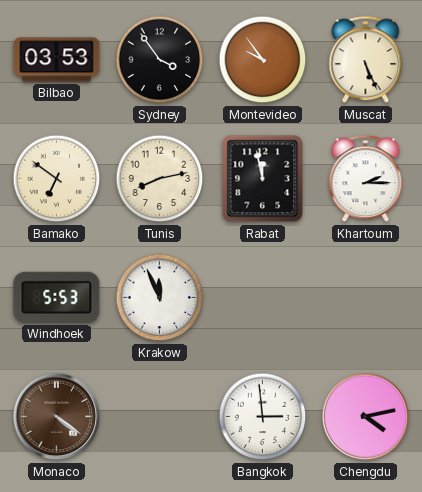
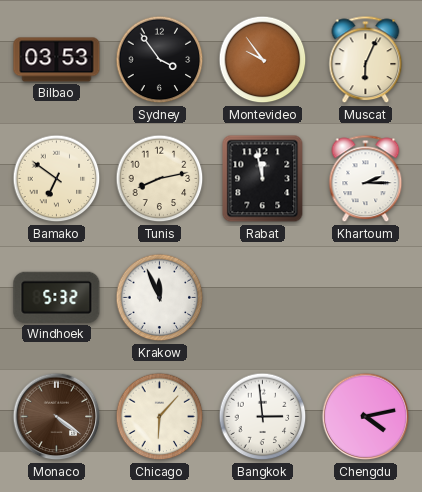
Muscat: 5:26 -> 6:04
Windhoek: 5:53 -> 5:32
Chicago: none -> 6:07
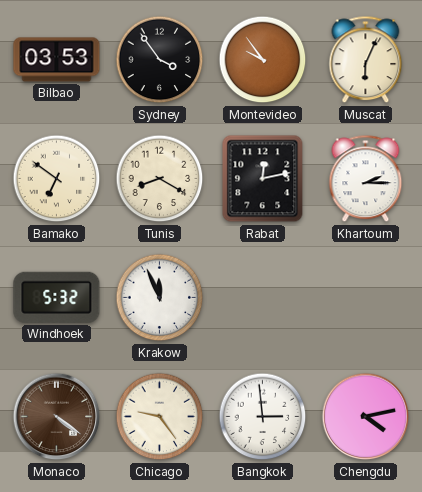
Tunis: 8:13 -> 8:20
Rabat: 11:58 -> 12:13
Chicago: 6:07 -> 9:24
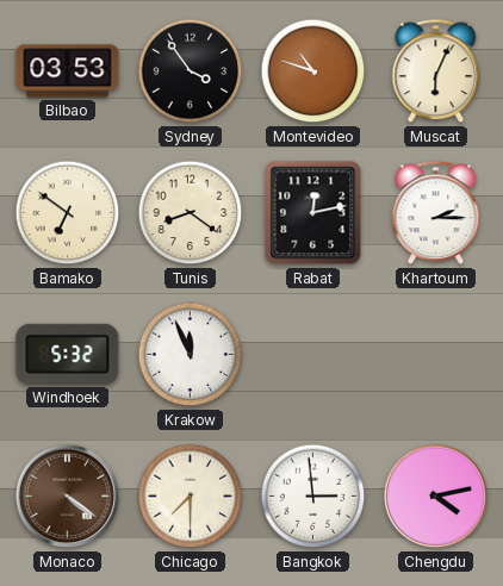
Montevideo: 9:54 -> 10:48
Tunis: 8:20 -> 8:21
Chicago: 9:24 -> 7:30
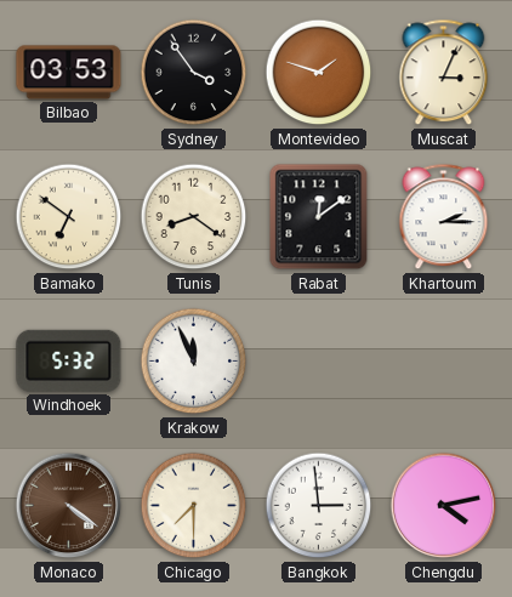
Montevideo: 10:48 -> 1:48
Muscat: 6:04 -> 3:04
Rabat: 12:13 -> 12:09
